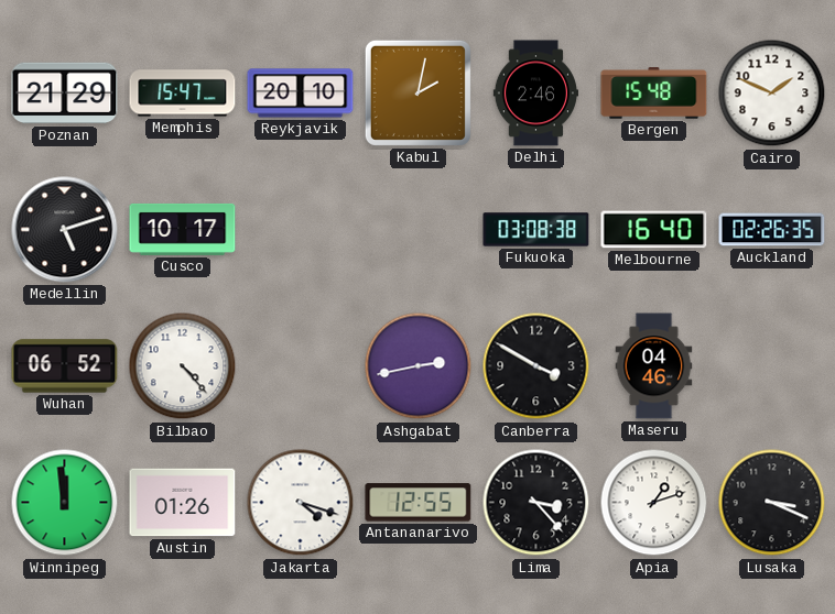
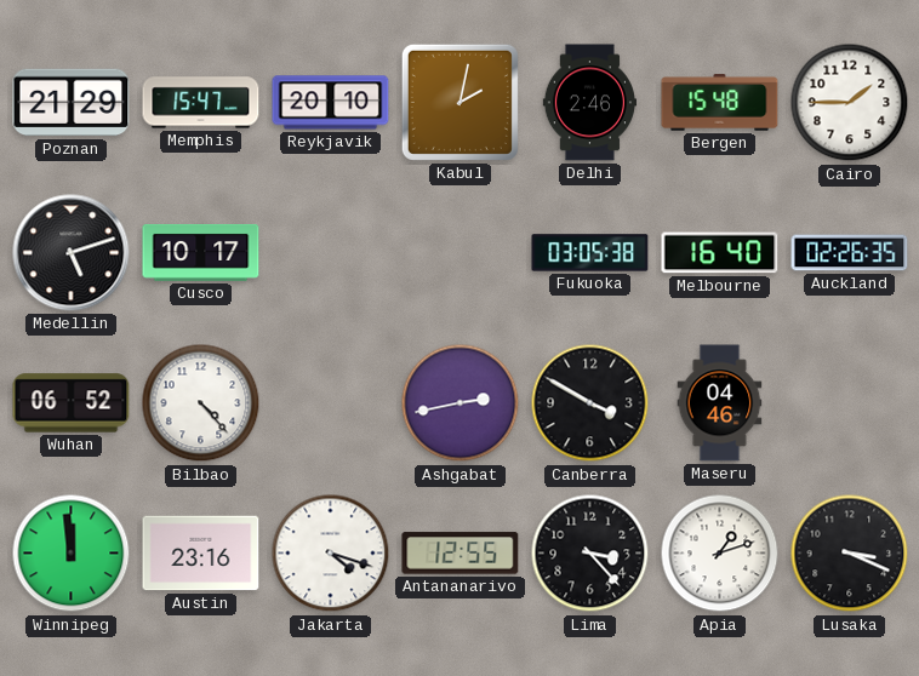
Cairo: 1:49 -> 1:45
Fukuoka: 03:08 -> 03:05
Austin: 01:26 -> 23:16
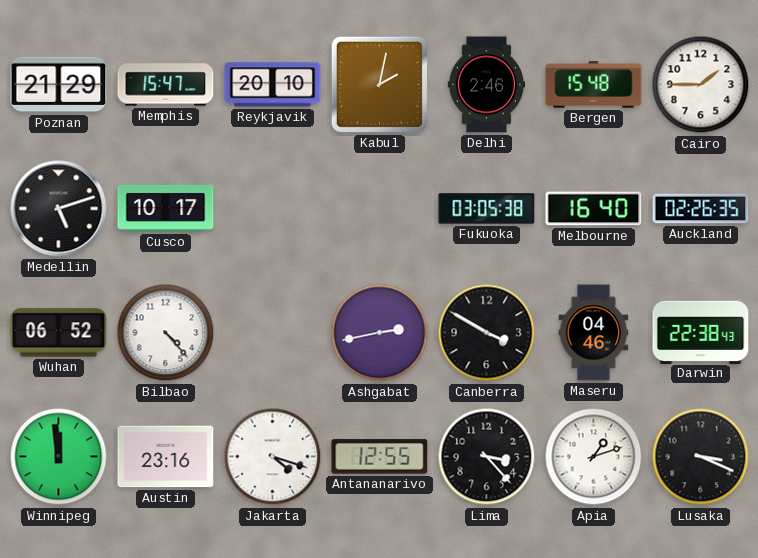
Darwin: none -> 22:38
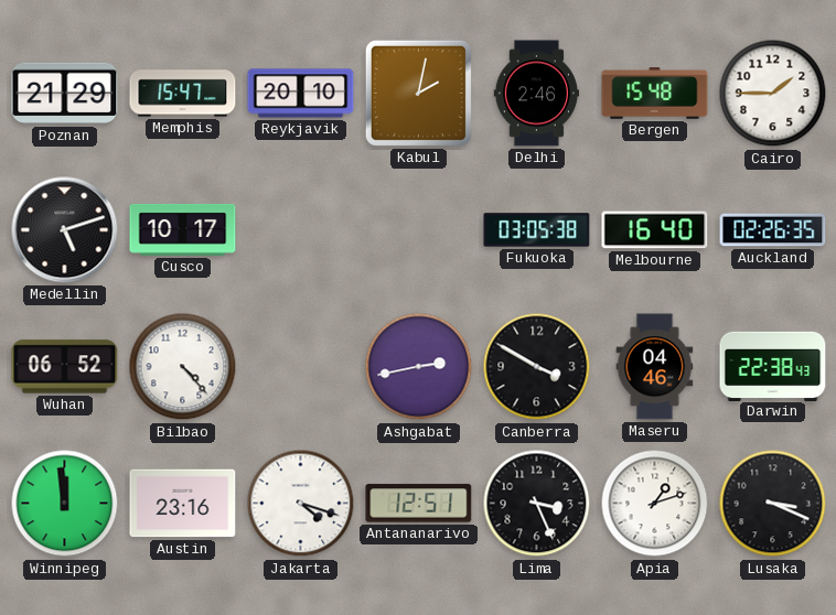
Antananarivo: 12:55 -> 12:51
Lima: 3:23 -> 3:26
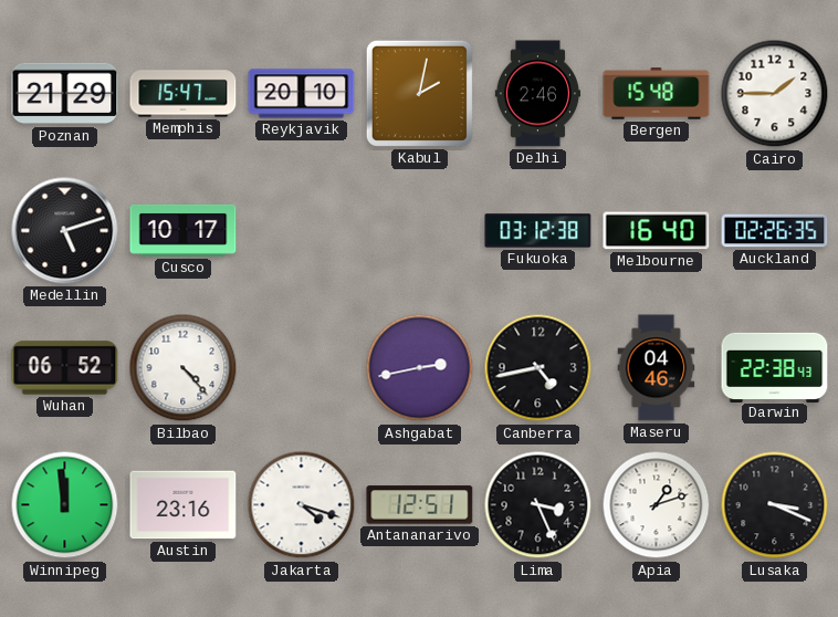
Fukuoka: 03:05 -> 03:12
Canberra: 3:50 -> 4:43
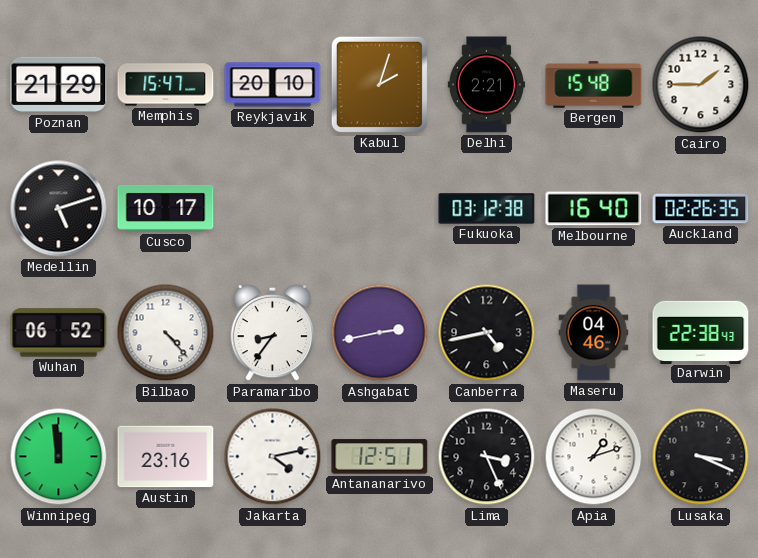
Kabul: 2:02 -> 2:03
Delhi: 2:46 -> 2:21
Paramaribo: none -> 8:36
Jakarta: 4:18 -> 4:13
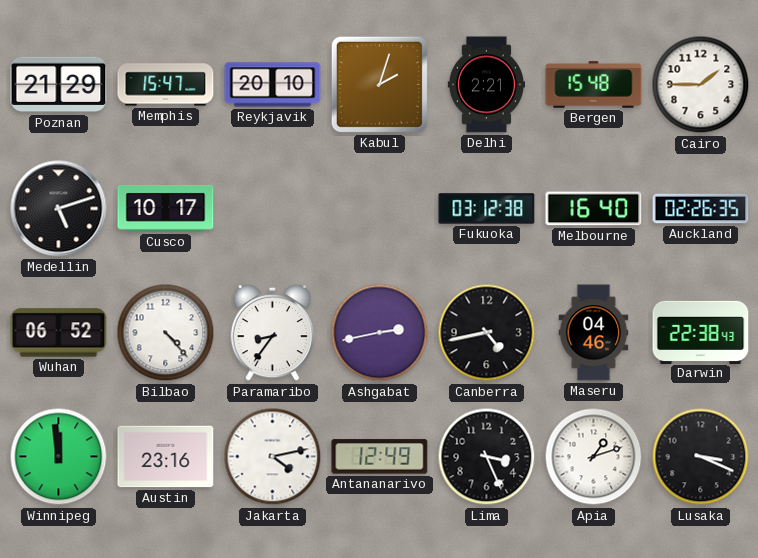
Antananarivo: 12:51 -> 12:49
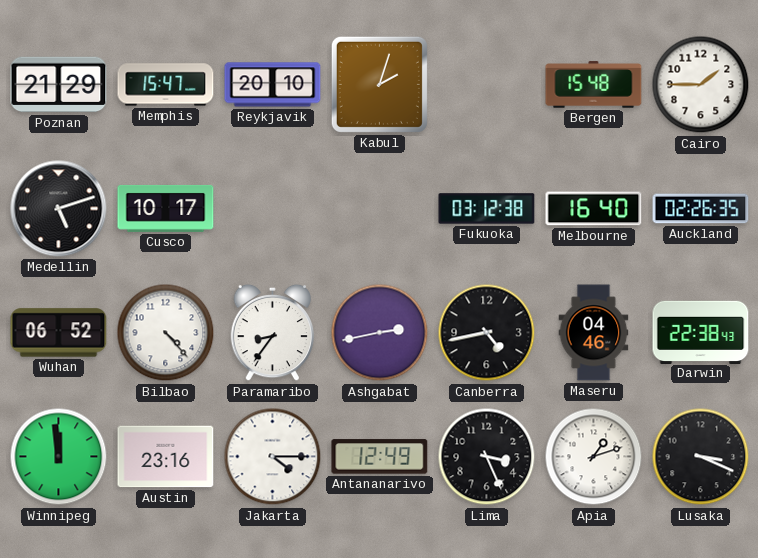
Delhi: 2:21 -> none
Jakarta: 4:13 -> 4:15
